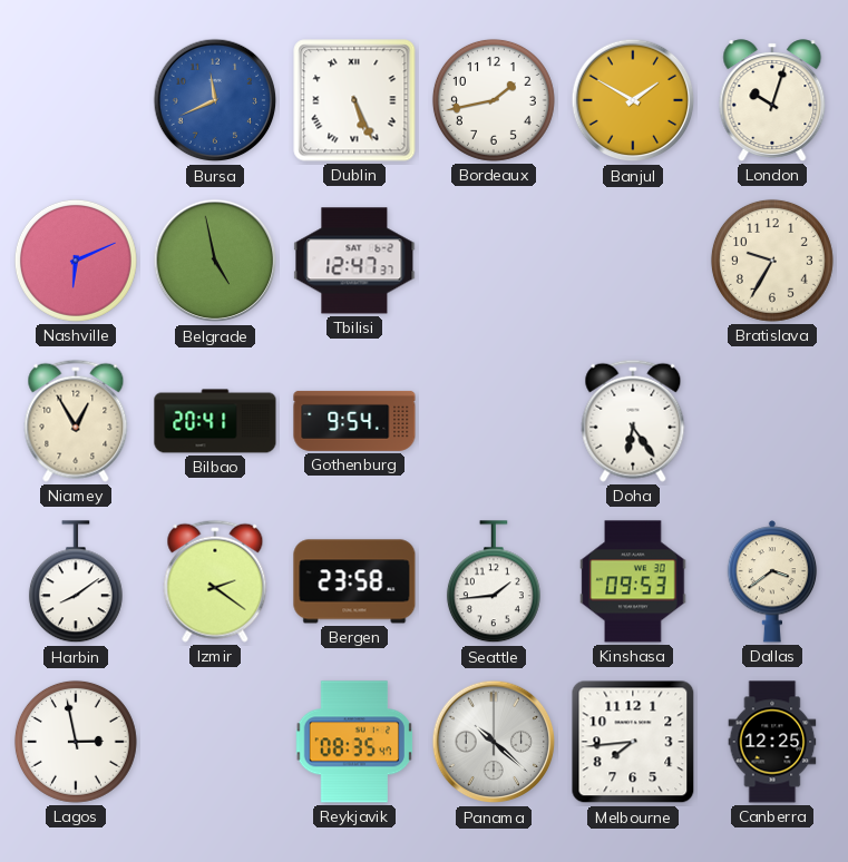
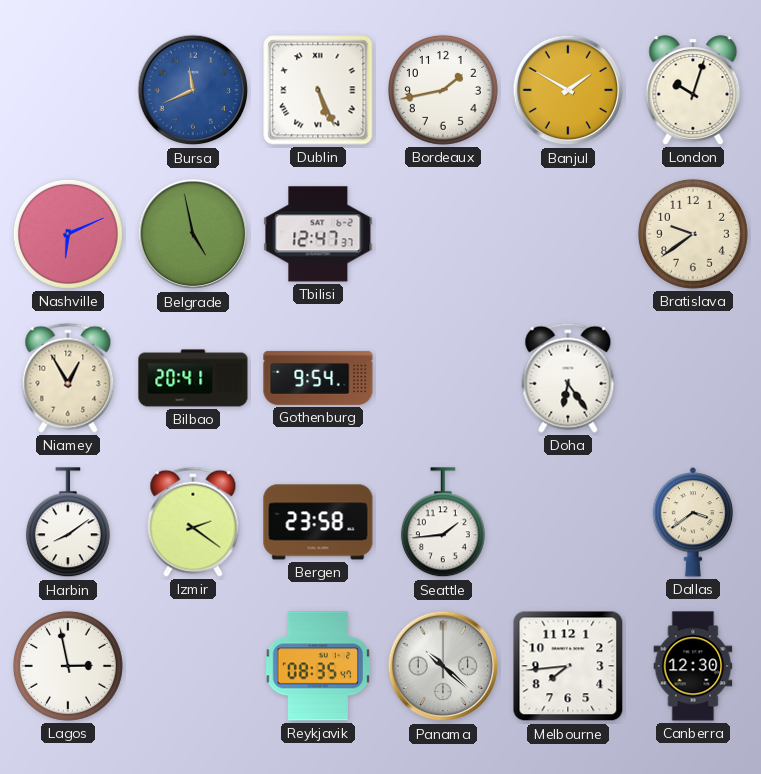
Bratislava: 9:35 -> 9:39
Kinshasa: 09:53 -> none
Canberra: 12:25 -> 12:30
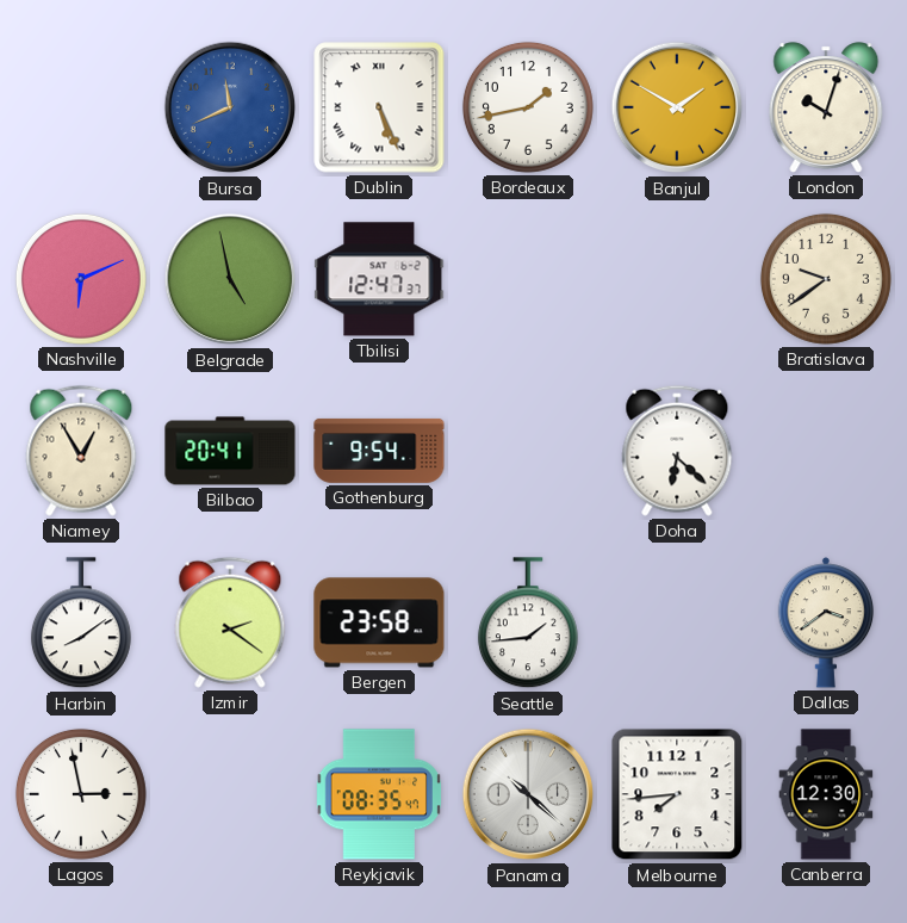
Doha: 6:24 -> 6:22
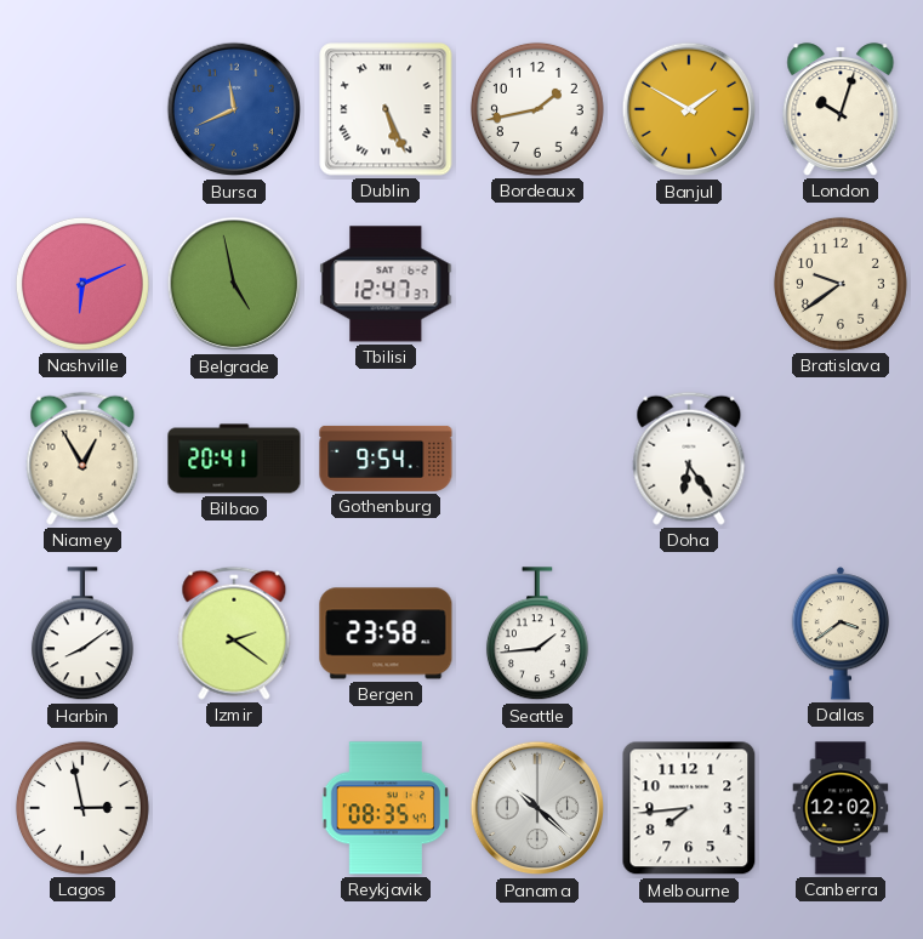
Doha: 6:22 -> 6:24
Canberra: 12:30 -> 12:02
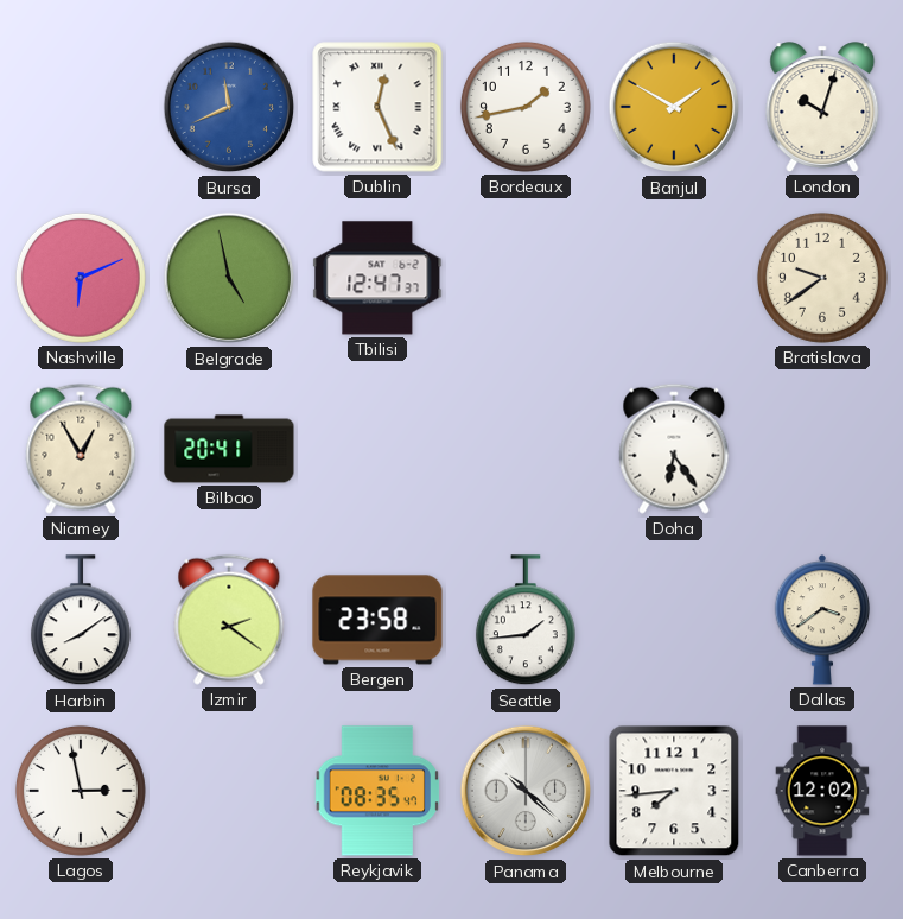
Dublin: 5:26 -> 12:26
Gothenburg: 9:54 -> none
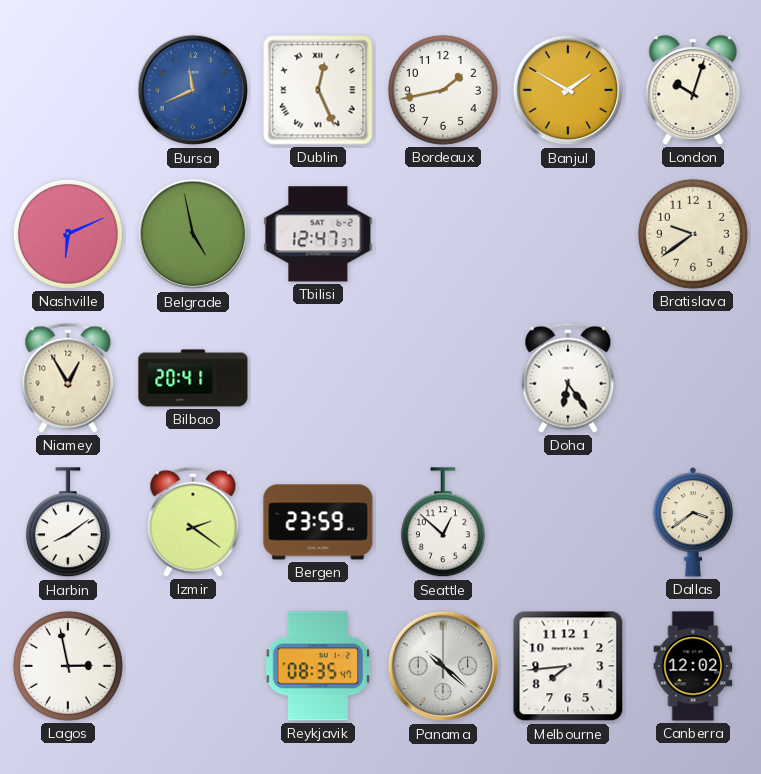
Bergen: 23:58 -> 23:59
Seattle: 1:44 -> 12:52
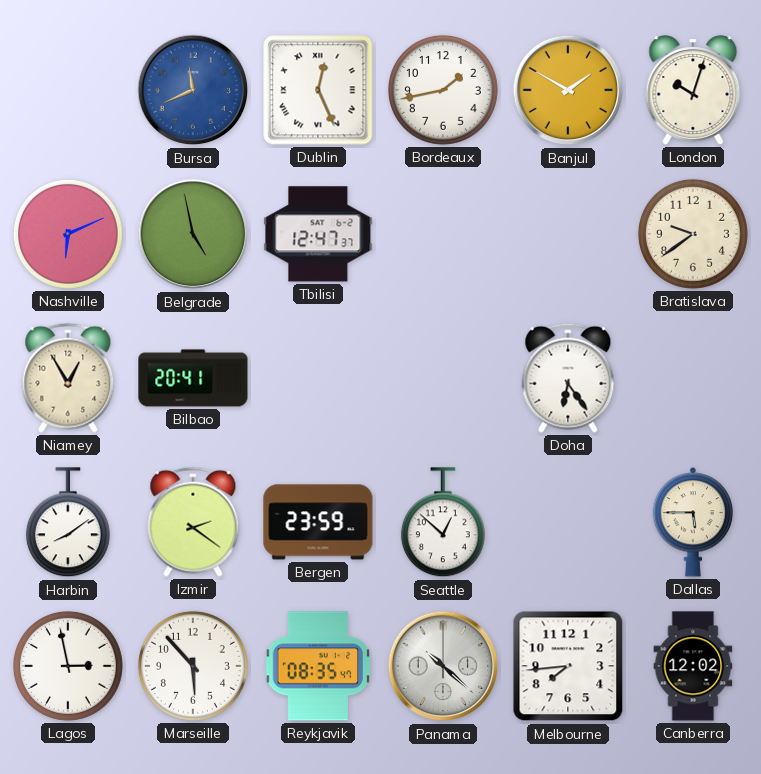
Dallas: 3:39 -> 5:45
Marseille: none -> 5:53
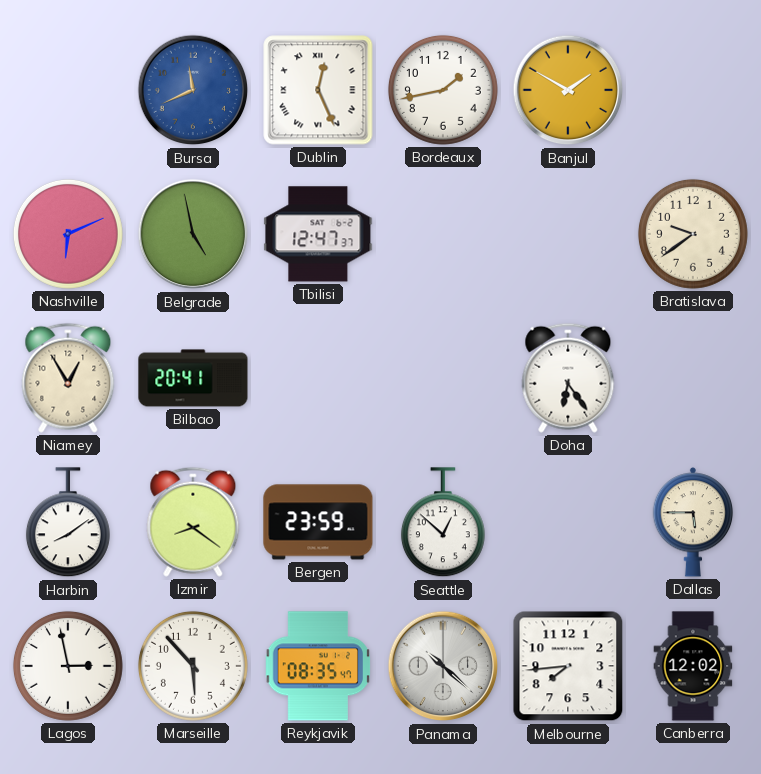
London: 10:03 -> none
Izmir: 2:21 -> 8:21
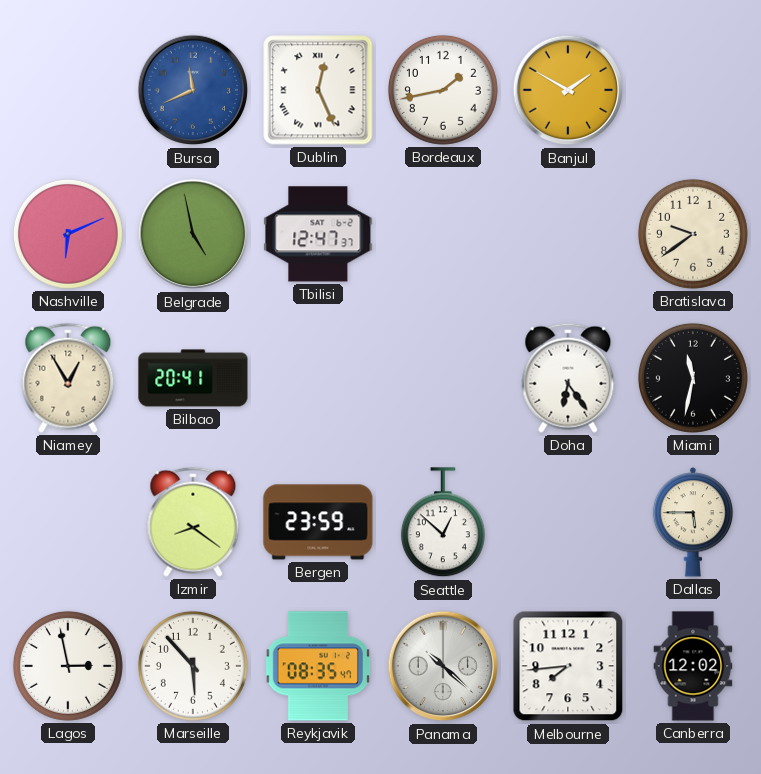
Miami: none -> 11:32
Harbin: 8:09 -> none
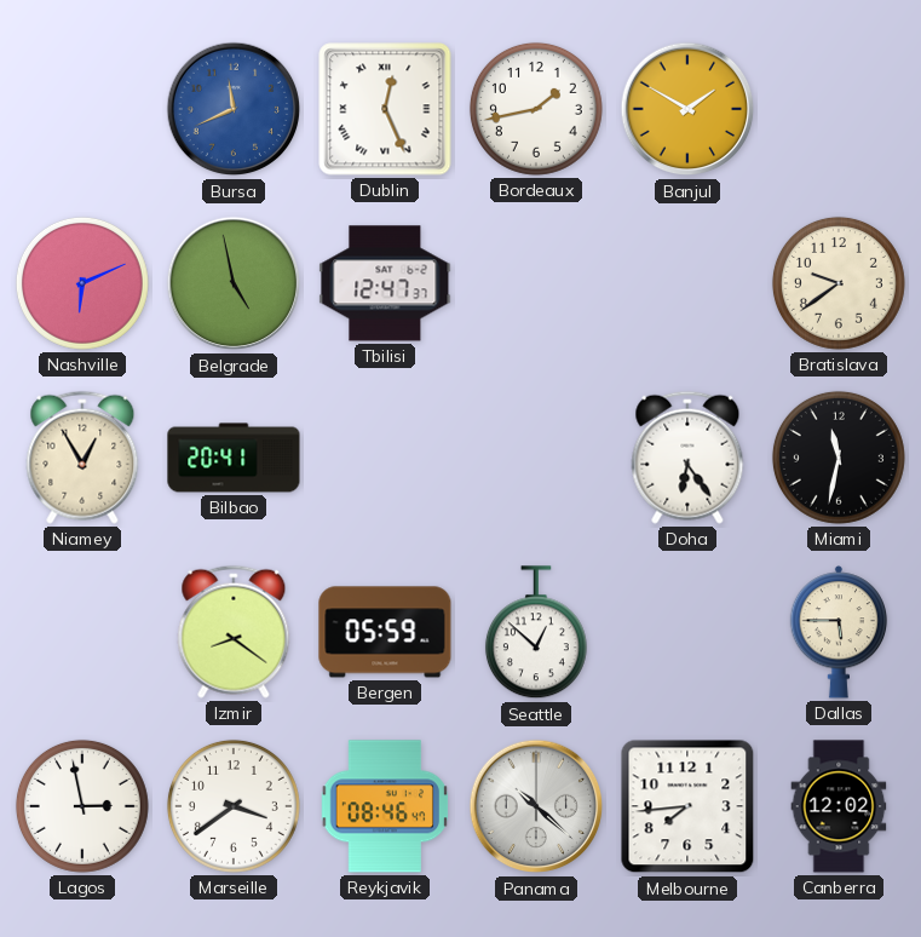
Bergen: 23:59 -> 05:59
Marseille: 5:53 -> 3:39
Reykjavik: 08:35 -> 08:46
